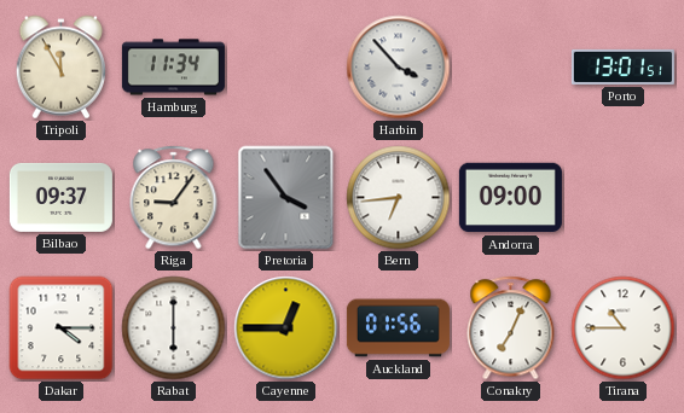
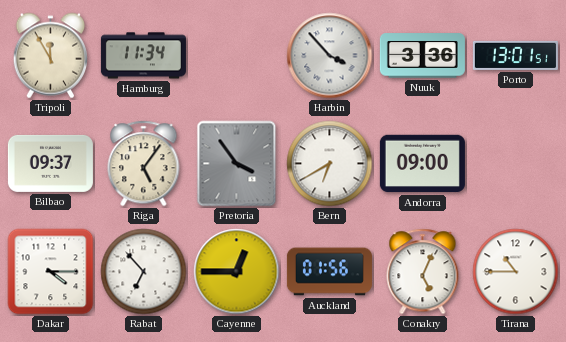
Nuuk: none -> 3:36
Riga: 9:06 -> 5:06
Bern: 6:44 -> 6:40
Rabat: 6:00 -> 6:53
Conakry: 7:04 -> 5:04
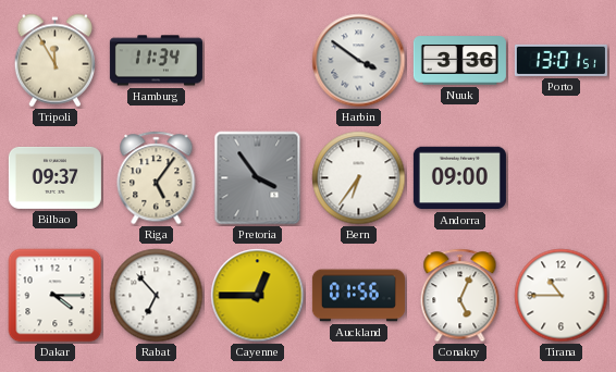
Harbin: 3:53 -> 3:51
Bern: 6:40 -> 6:36
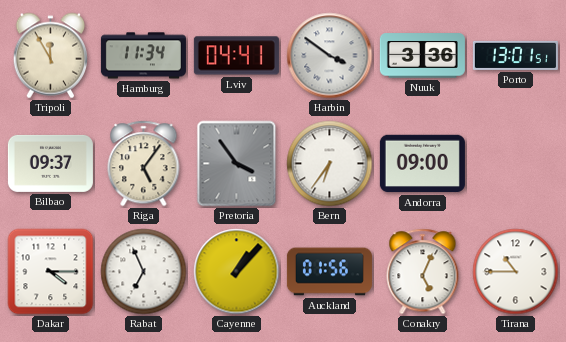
Lviv: none -> 04:41
Rabat: 6:53 -> 6:56
Cayenne: 12:45 -> 1:07
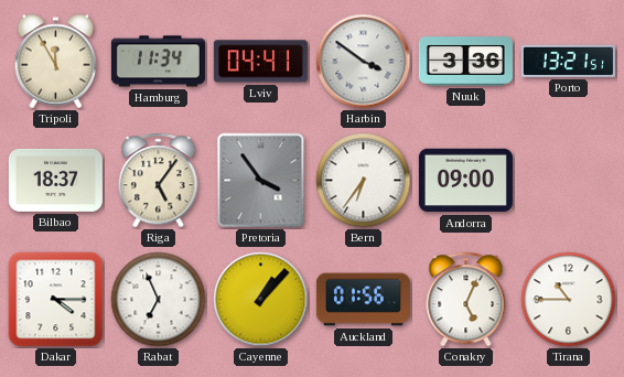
Porto: 13:01 -> 13:21
Bilbao: 09:37 -> 18:37
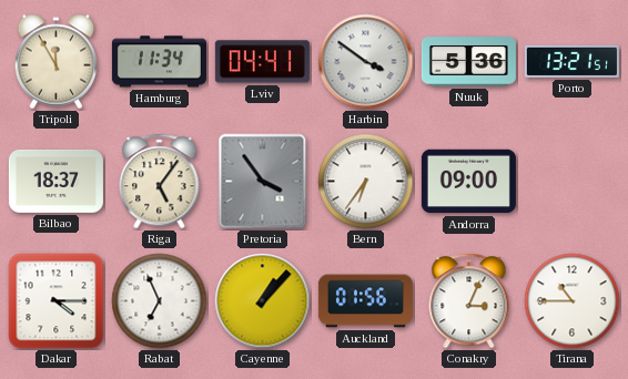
Nuuk: 3:36 -> 5:36
Conakry: 5:04 -> 3:04
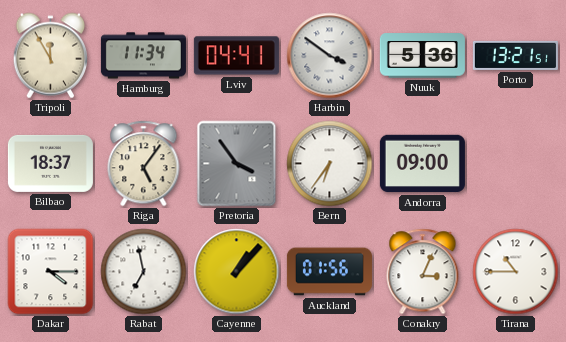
Rabat: 6:56 -> 6:58
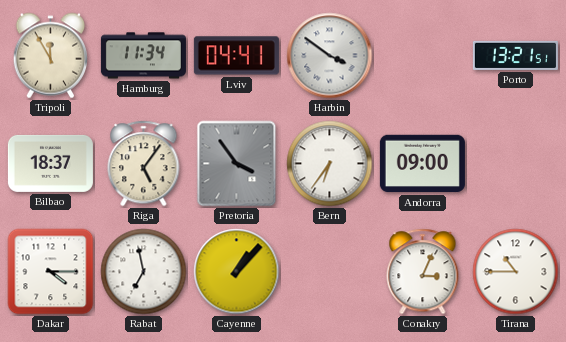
Nuuk: 5:36 -> none
Auckland: 01:56 -> none
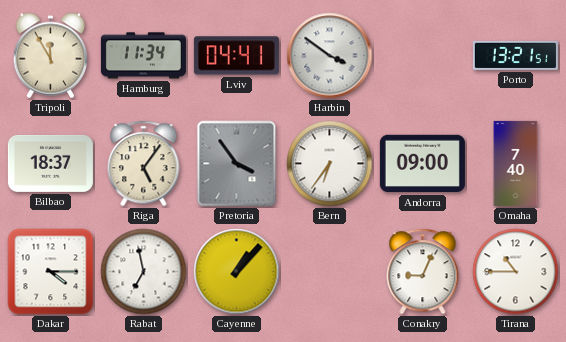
Omaha: none -> 7:40
Conakry: 3:04 -> 9:04
